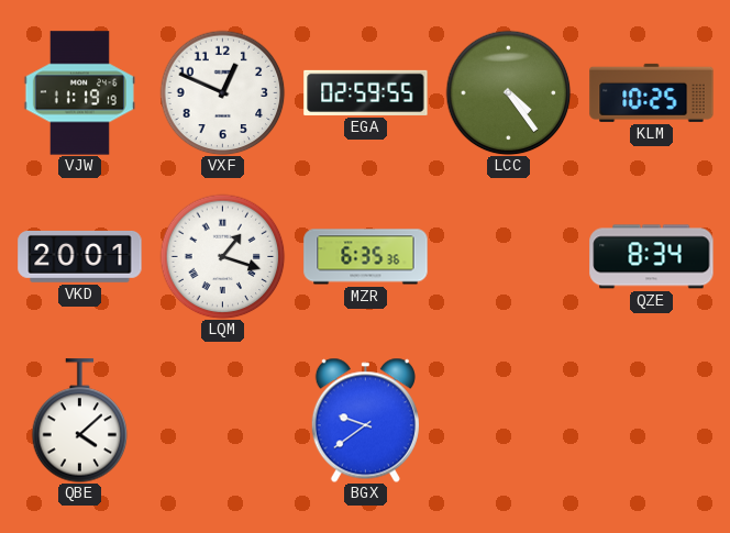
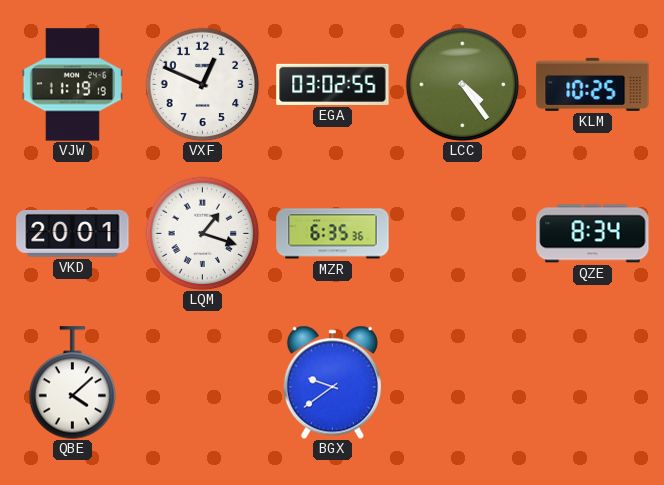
EGA: 02:59 -> 03:02
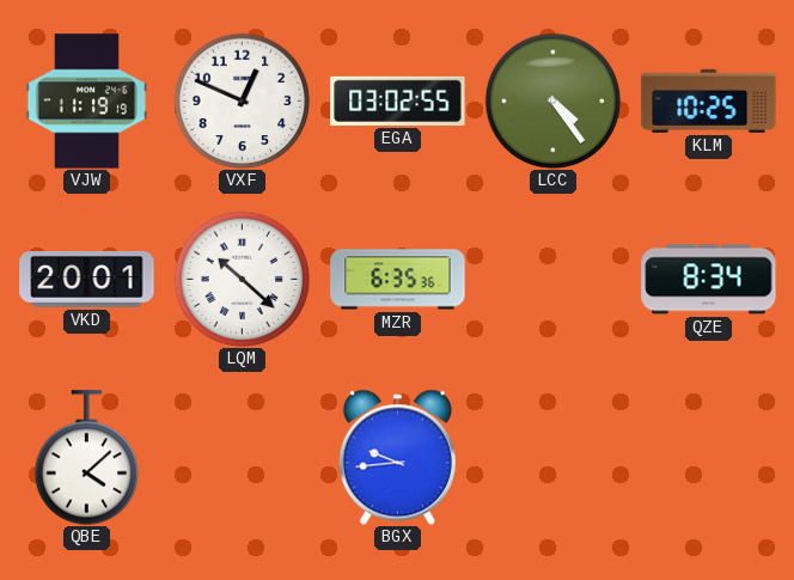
LQM: 1:18 -> 10:22
BGX: 9:39 -> 9:44
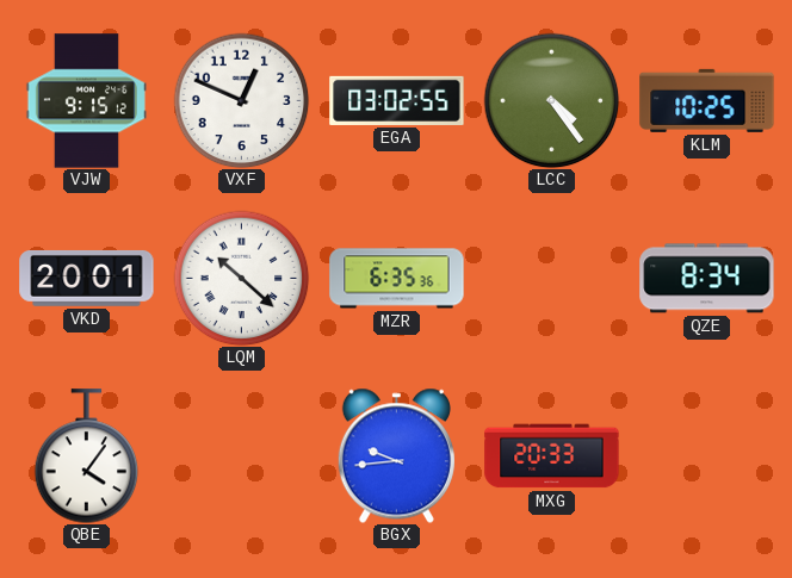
VJW: 11:19 -> 9:15
QBE: 4:08 -> 4:06
MXG: none -> 20:33
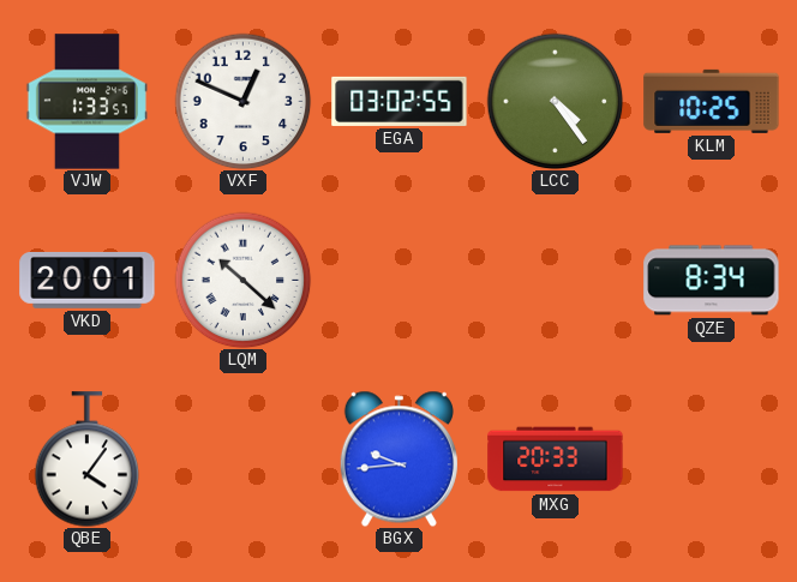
VJW: 9:15 -> 1:33
MZR: 6:35 -> none
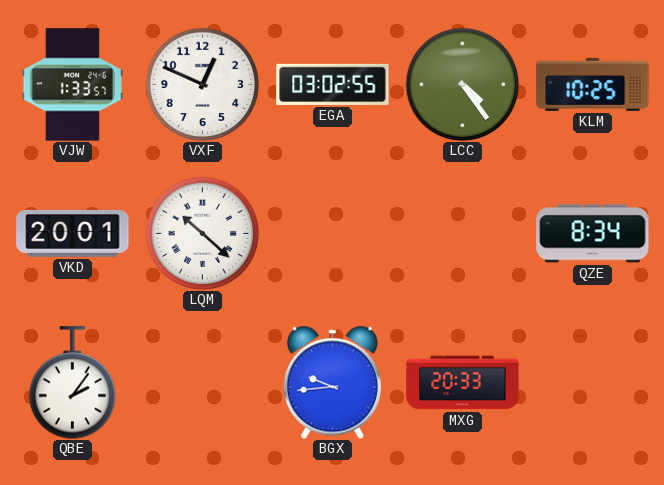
QBE: 4:06 -> 2:06
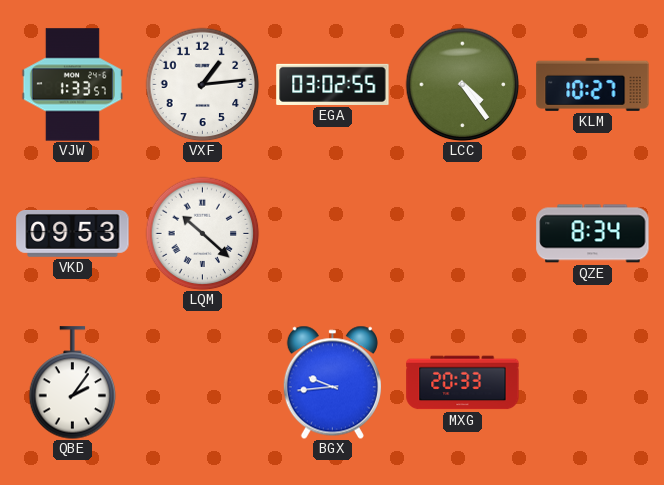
VXF: 12:49 -> 1:14
KLM: 10:25 -> 10:27
VKD: 20:01 -> 09:53
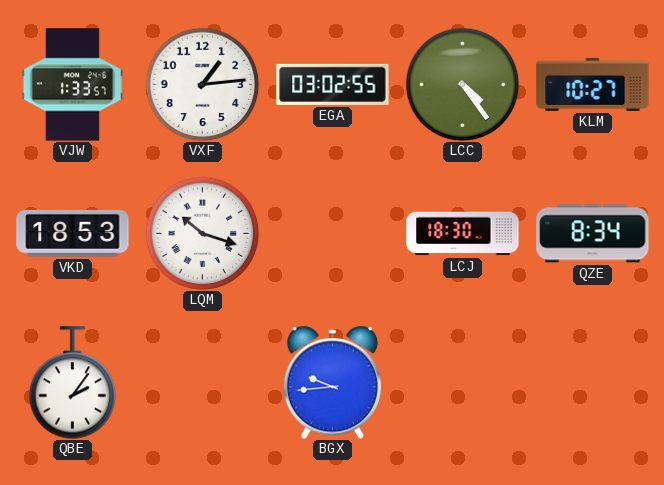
VKD: 09:53 -> 18:53
LQM: 10:22 -> 10:18
LCJ: none -> 18:30
MXG: 20:33 -> none
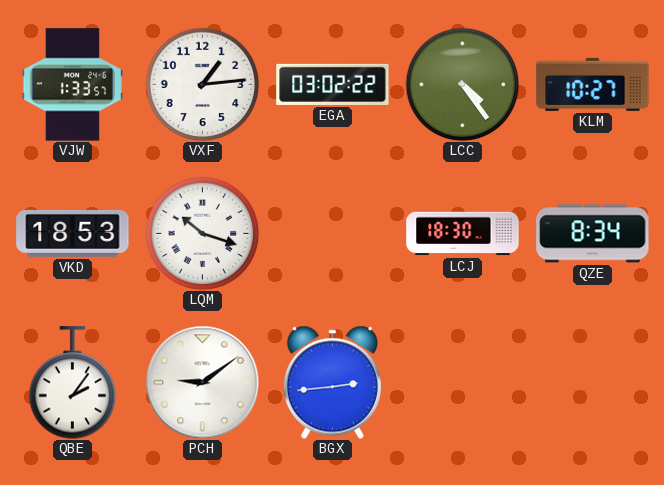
EGA: 03:02:55 -> 03:02:22
PCH: none -> 9:09
BGX: 9:44 -> 2:44
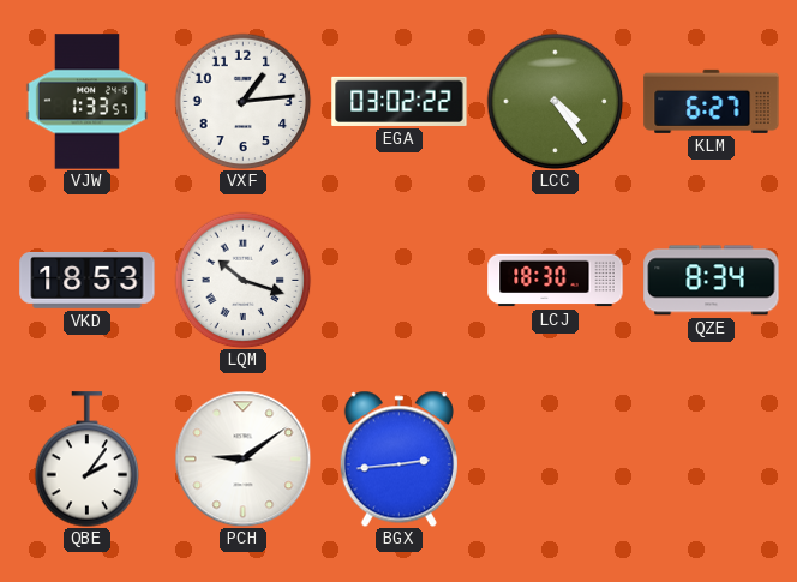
KLM: 10:27 -> 6:27
